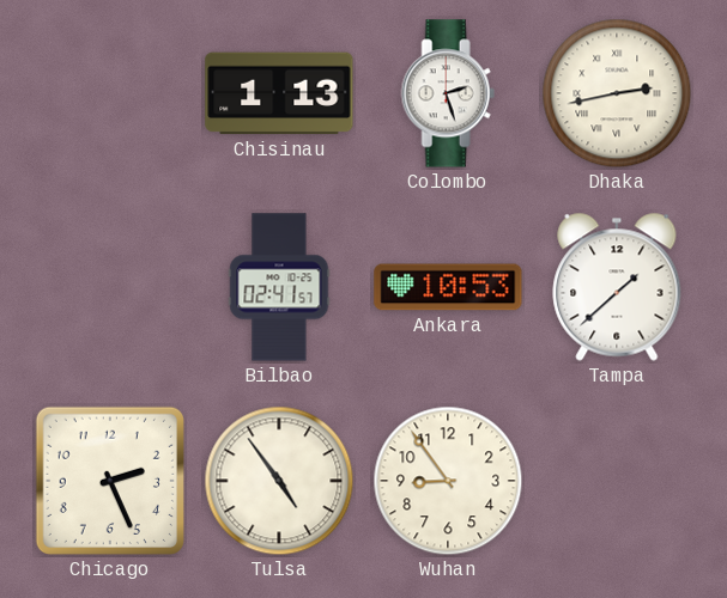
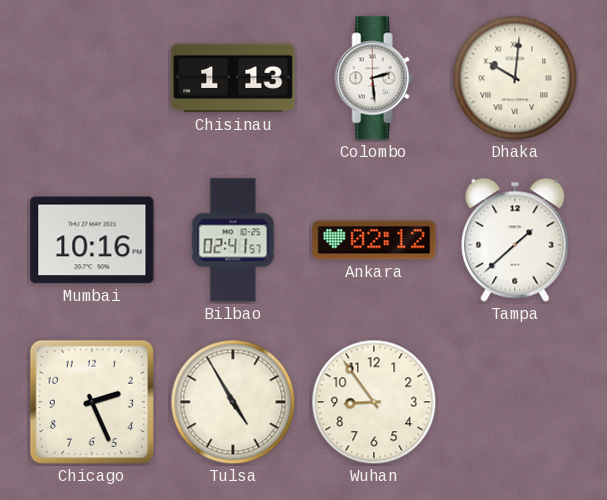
Colombo: 2:27 -> 2:29
Dhaka: 2:43 -> 10:01
Mumbai: none -> 10:16
Ankara: 10:53 -> 02:12
Tulsa: 4:54 -> 4:55
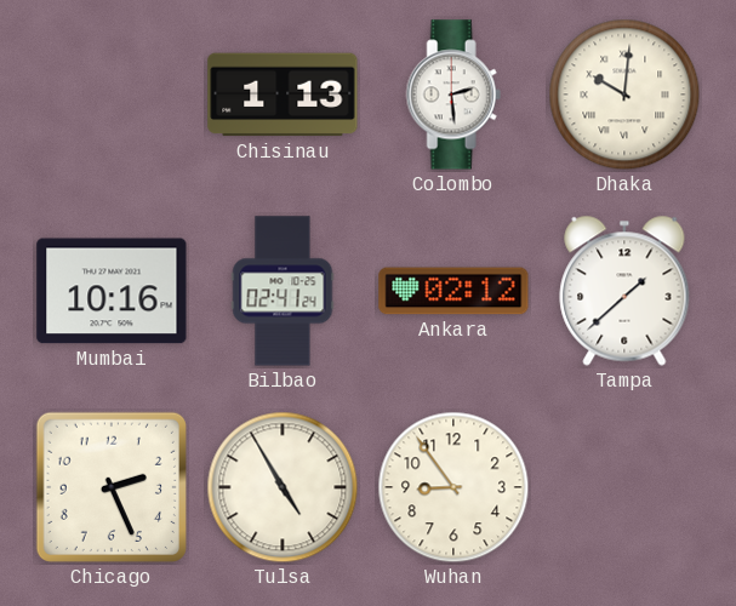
Bilbao: 02:41:57 -> 02:41:24
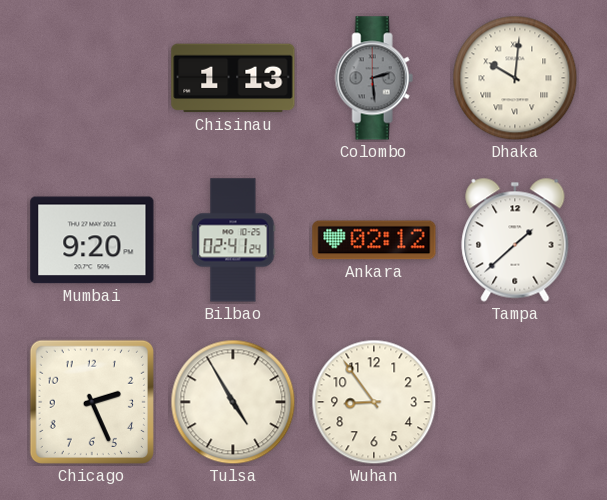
Colombo dial: white -> grey
Mumbai: 10:16 -> 9:20
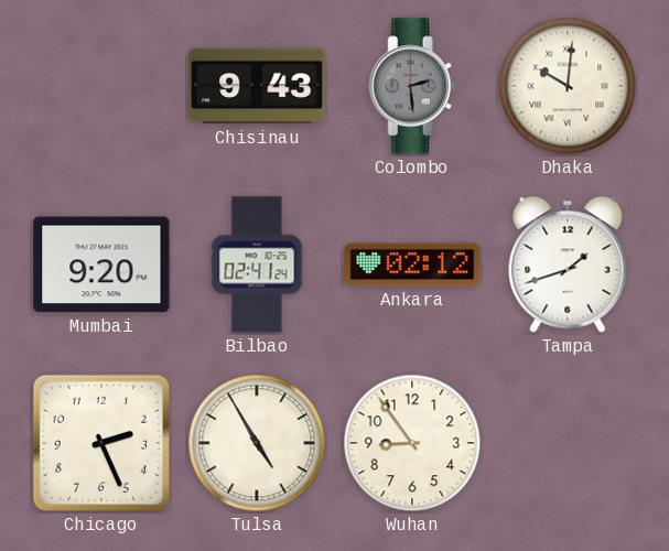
Chisinau: 1:13 -> 9:43
Tampa: 1:38 -> 1:42
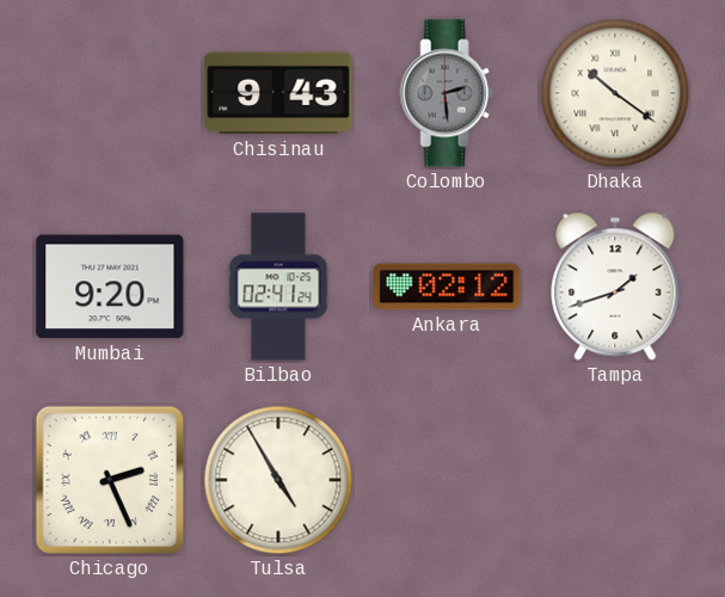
Dhaka: 10:01 -> 10:21
Chicago numerals: Arabic -> Roman
Wuhan: 8:54 -> none
